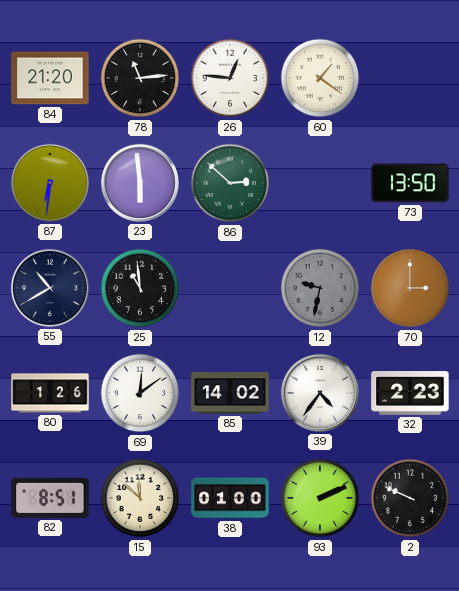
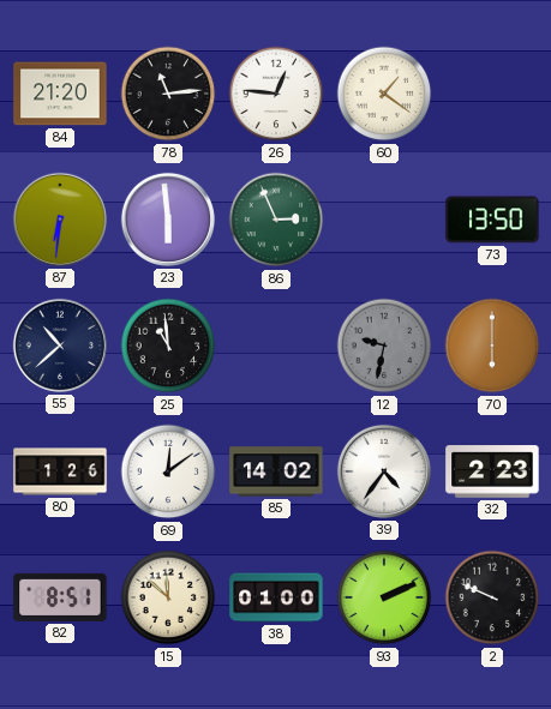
86: 2:52 -> 2:56
55: 10:40 -> 10:38
70: 3:00 -> 6:00
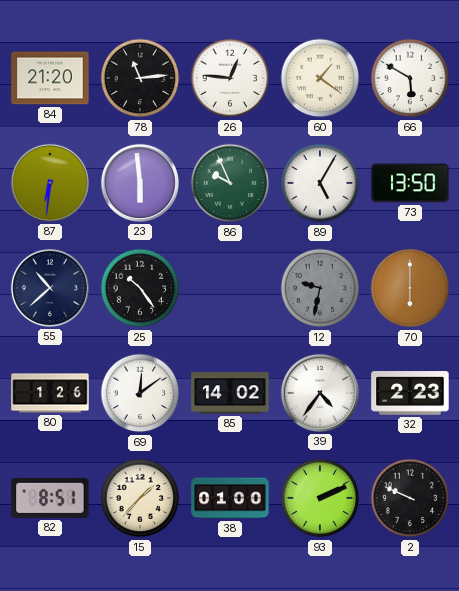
66: none -> 5:50
86: 2:56 -> 9:56
89: none -> 5:05
25: 10:59 -> 10:24
15: 11:52 -> 1:37
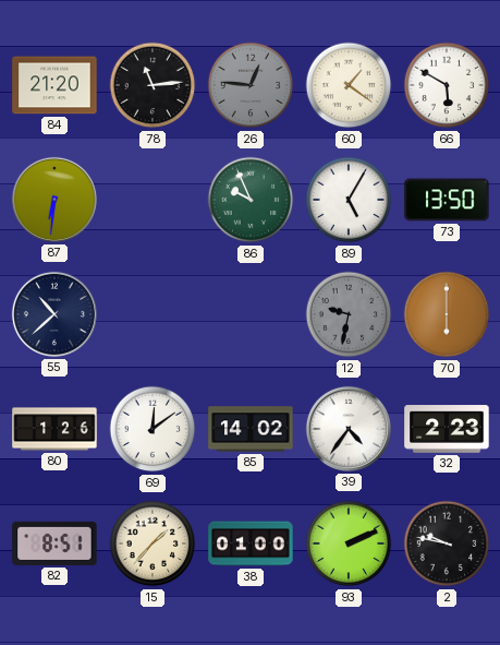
26 dial: white -> grey
23: 5:59 -> none
25: 10:24 -> none
2: 9:49 -> 9:47
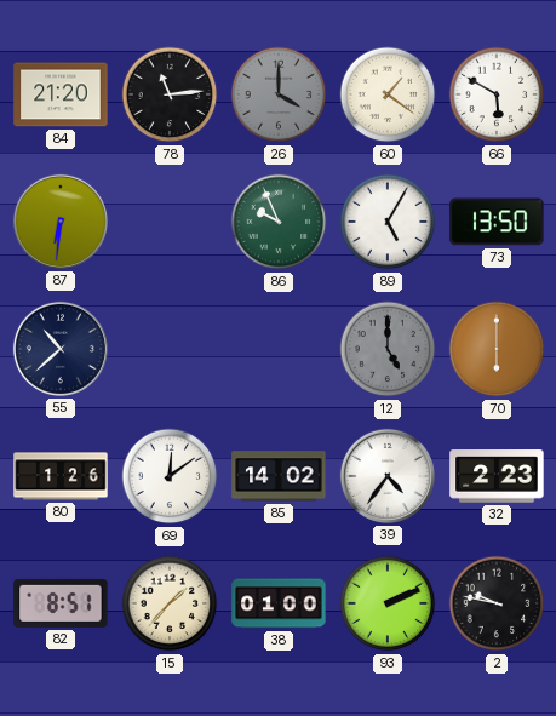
26: 12:46 -> 4:00
12: 9:32 -> 5:00
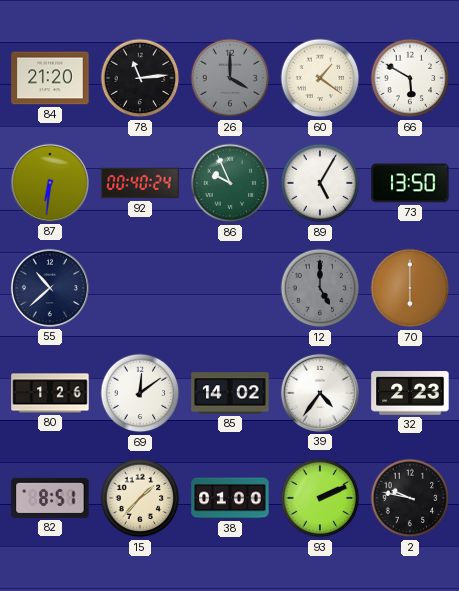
92: none -> 00:40
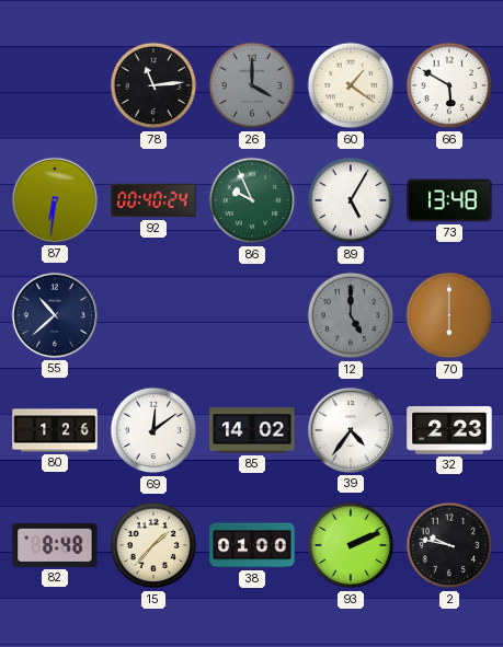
84: 21:20 -> none
73: 13:50 -> 13:48
82: 8:51 -> 8:48
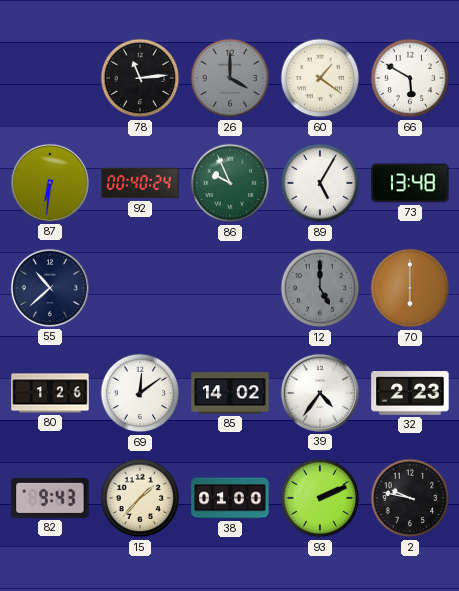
82: 8:48 -> 9:43
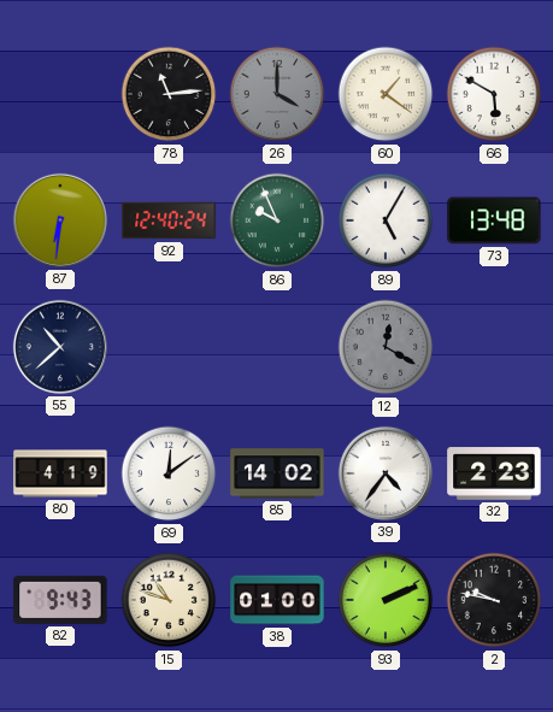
92: 00:40 -> 12:40
12: 5:00 -> 12:20
70: 6:00 -> none
80: 1:26 -> 4:19
15: 1:37 -> 10:48
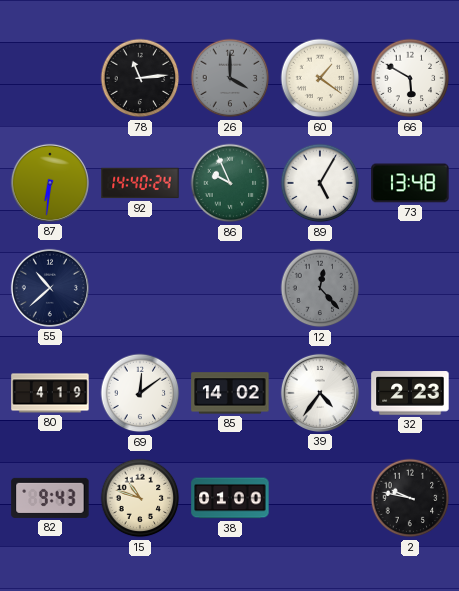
92: 12:40 -> 14:40
12: 12:20 -> 12:23
93: 2:11 -> none
